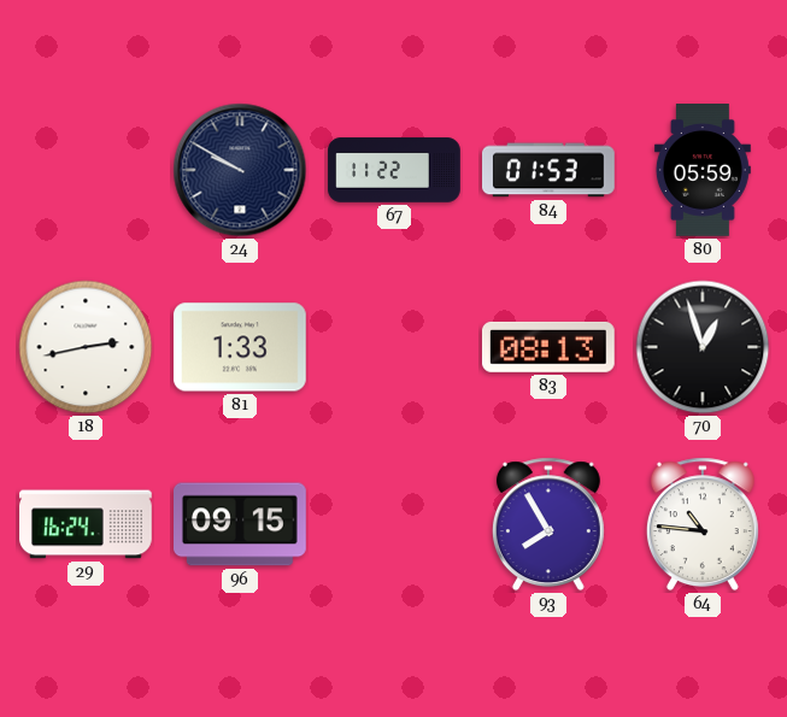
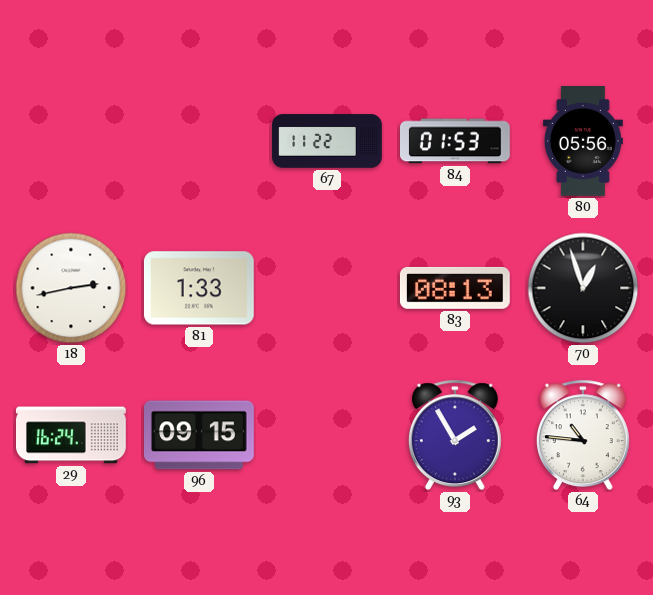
24: 9:50 -> none
80: 05:59 -> 05:56
93: 7:55 -> 1:55
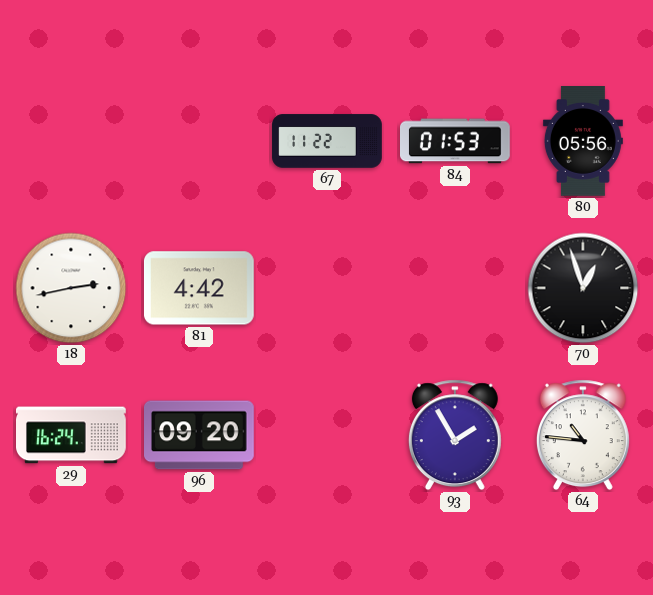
81: 1:33 -> 4:42
83: 08:13 -> none
96: 09:15 -> 09:20
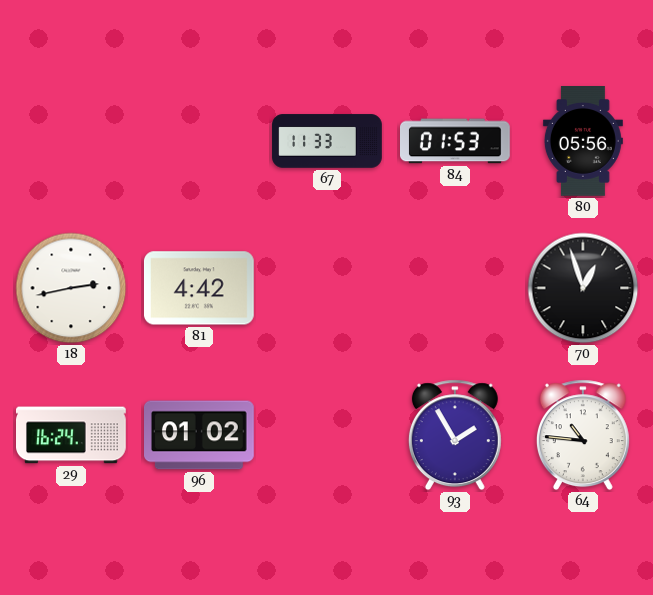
67: 11:22 -> 11:33
96: 09:20 -> 01:02
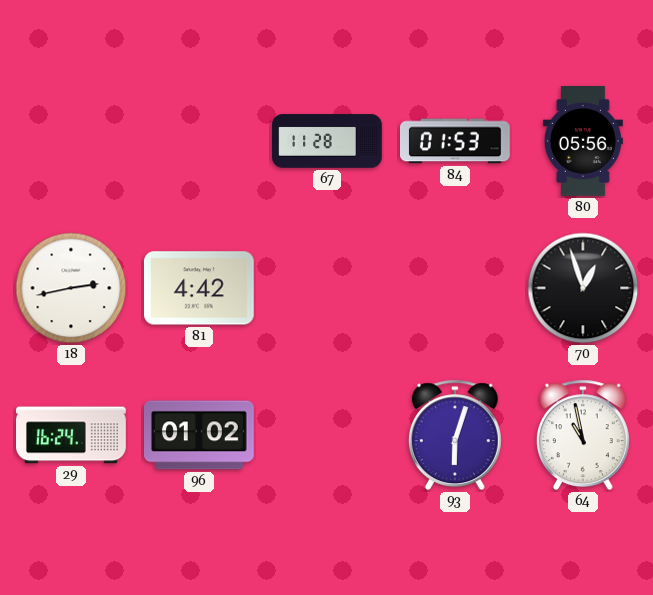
67: 11:33 -> 11:28
93: 1:55 -> 6:03
64: 10:46 -> 10:58
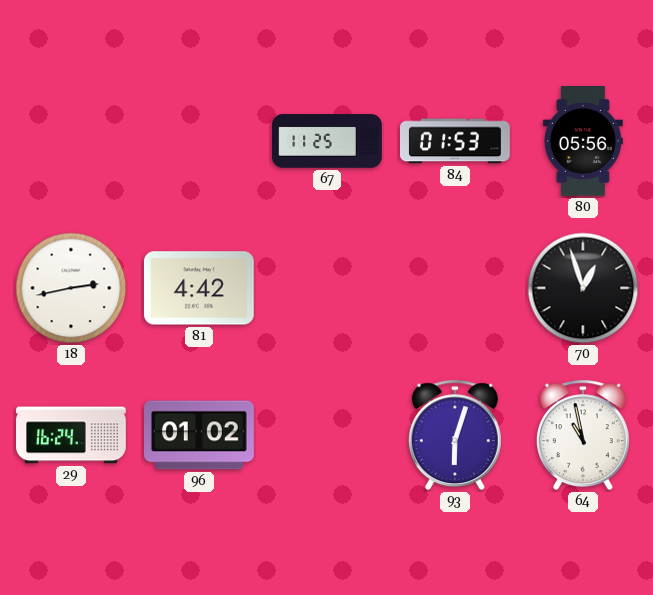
67: 11:28 -> 11:25
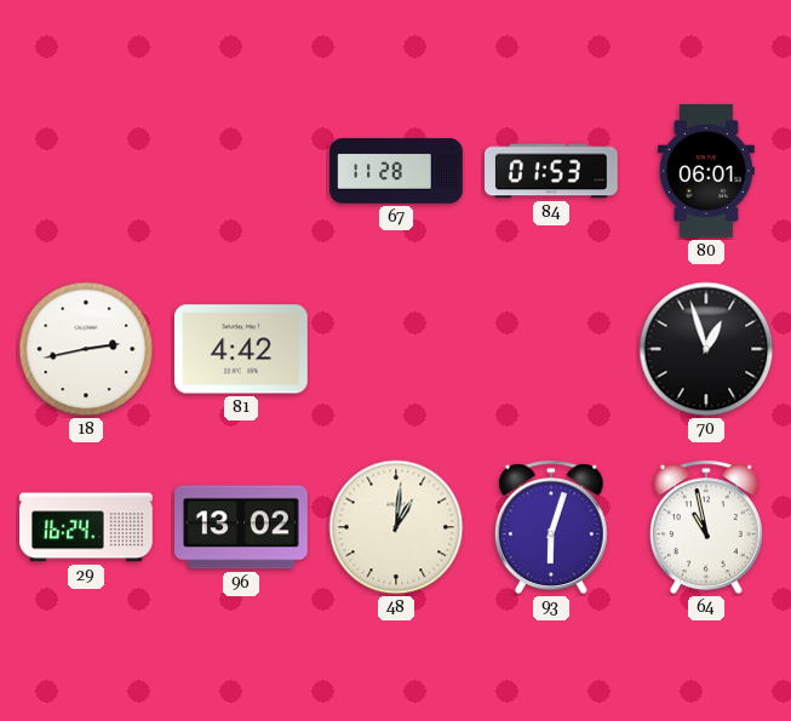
67: 11:25 -> 11:28
80: 05:56 -> 06:01
96: 01:02 -> 13:02
48: none -> 1:01
